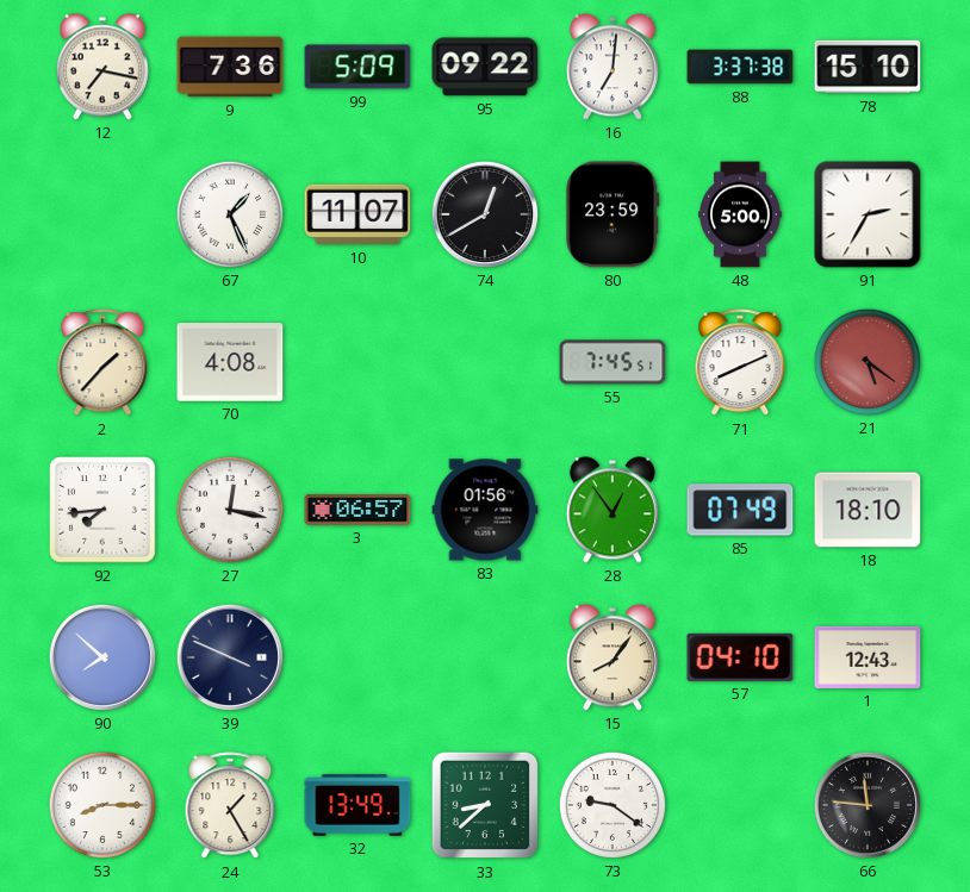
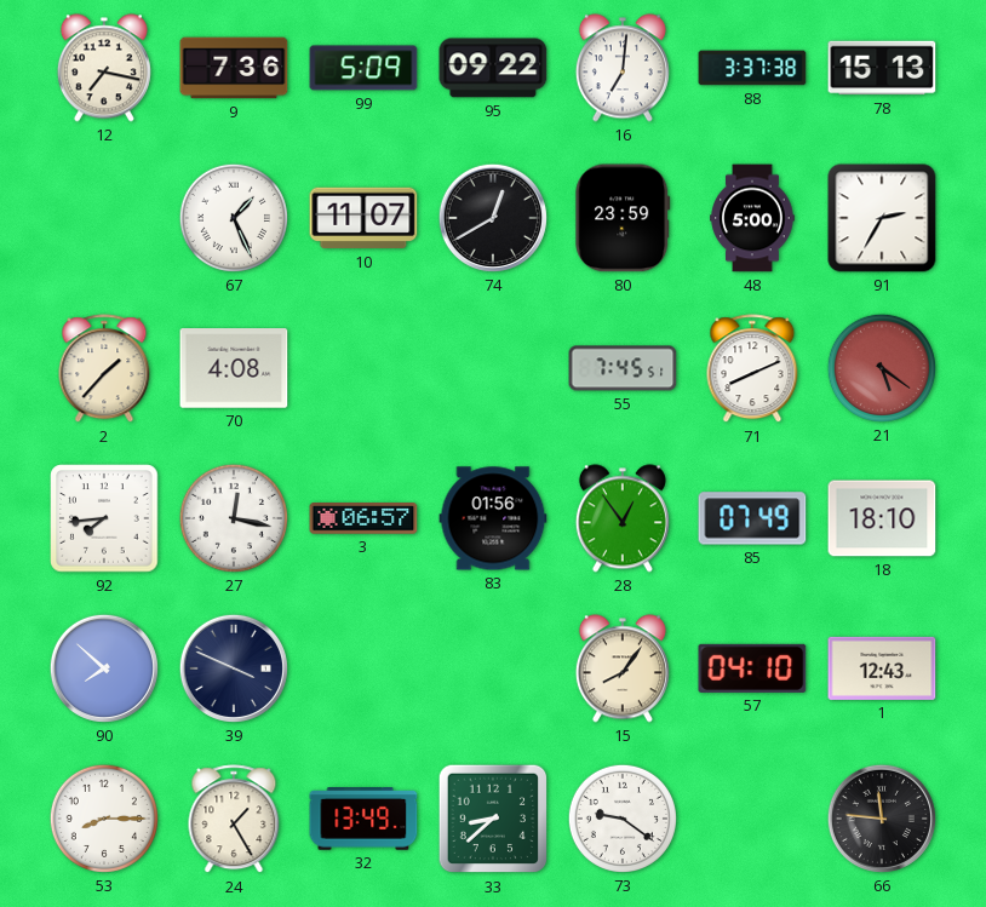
78: 15:10 -> 15:13
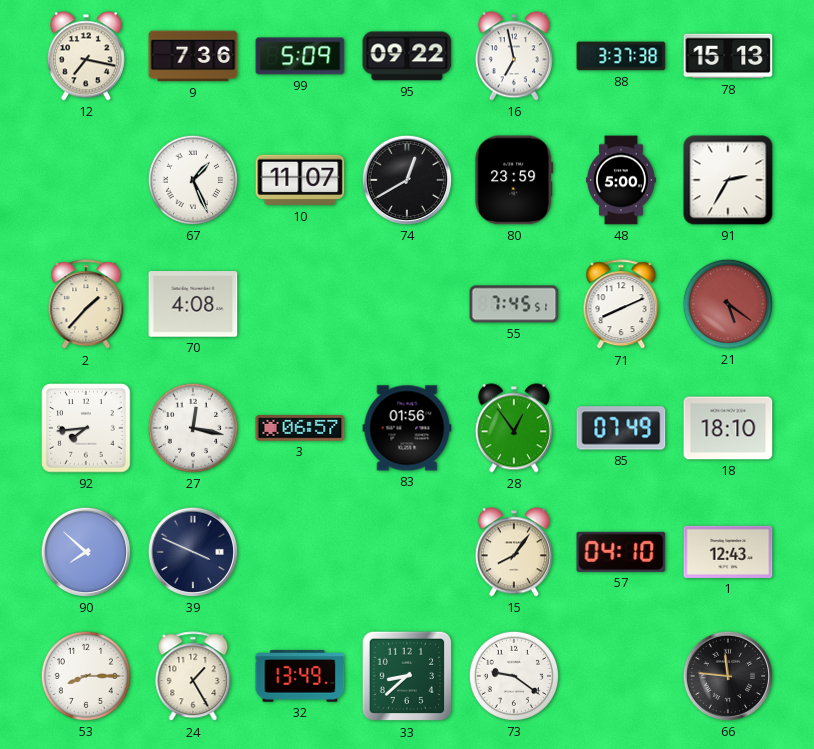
16: 7:01 -> 6:58
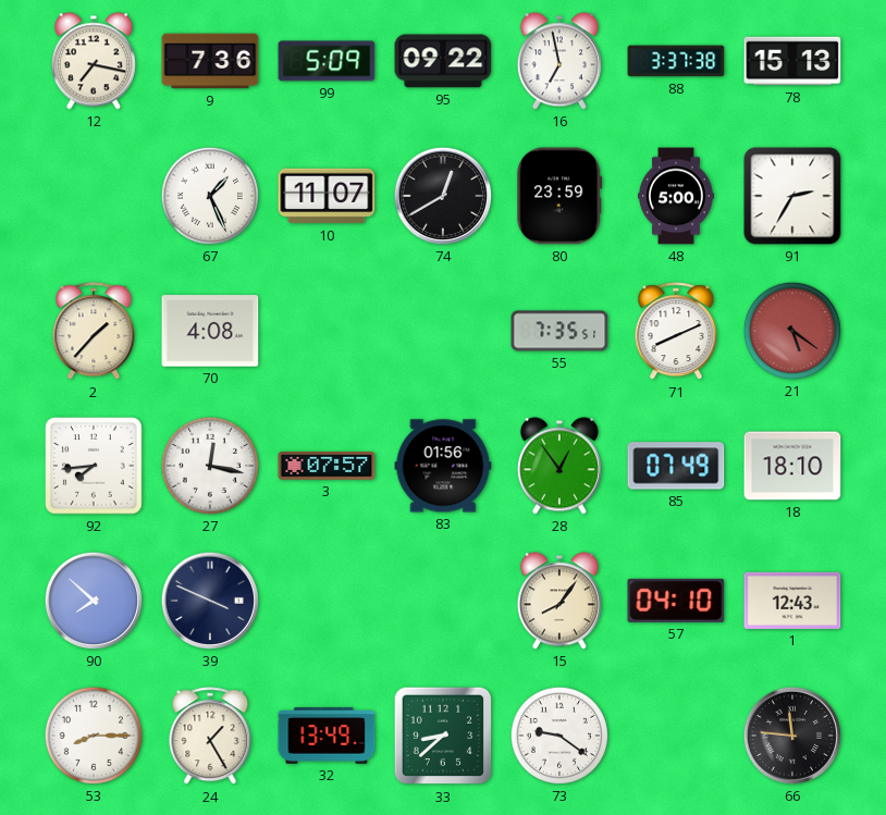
55: 7:45 -> 7:35
3: 06:57 -> 07:57
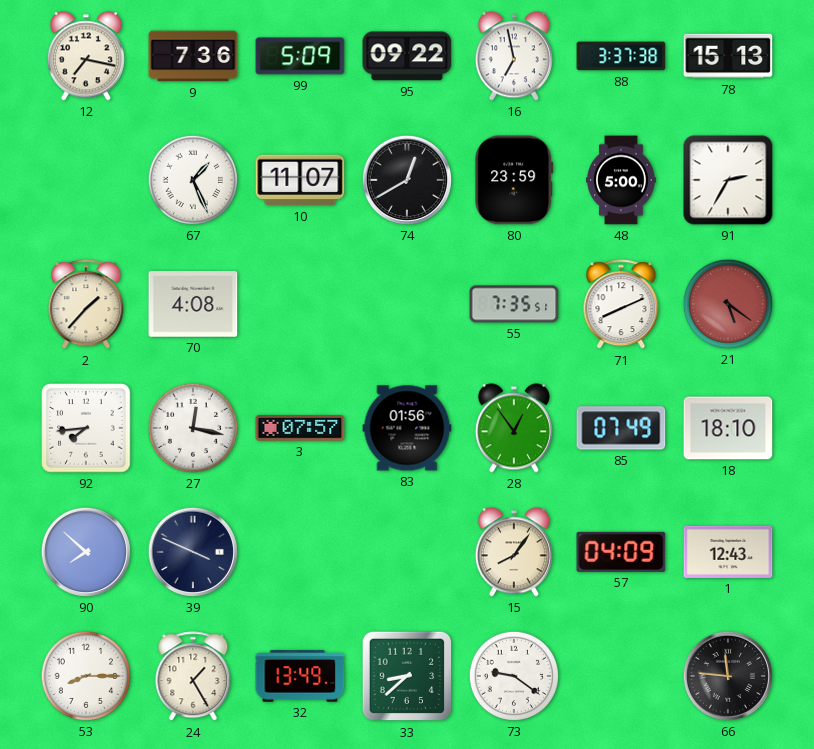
57: 04:10 -> 04:09
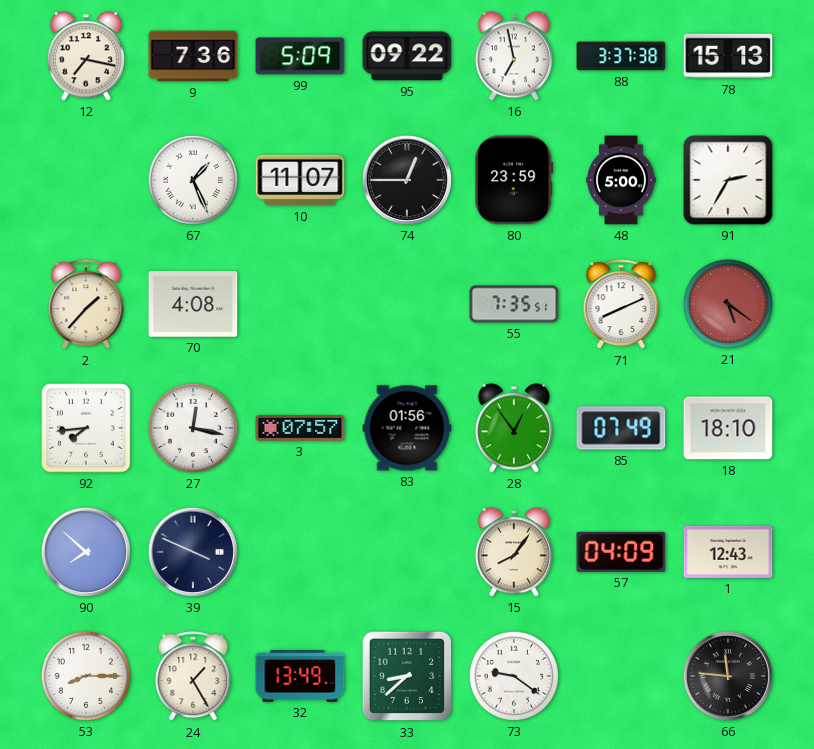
74: 12:40 -> 12:45
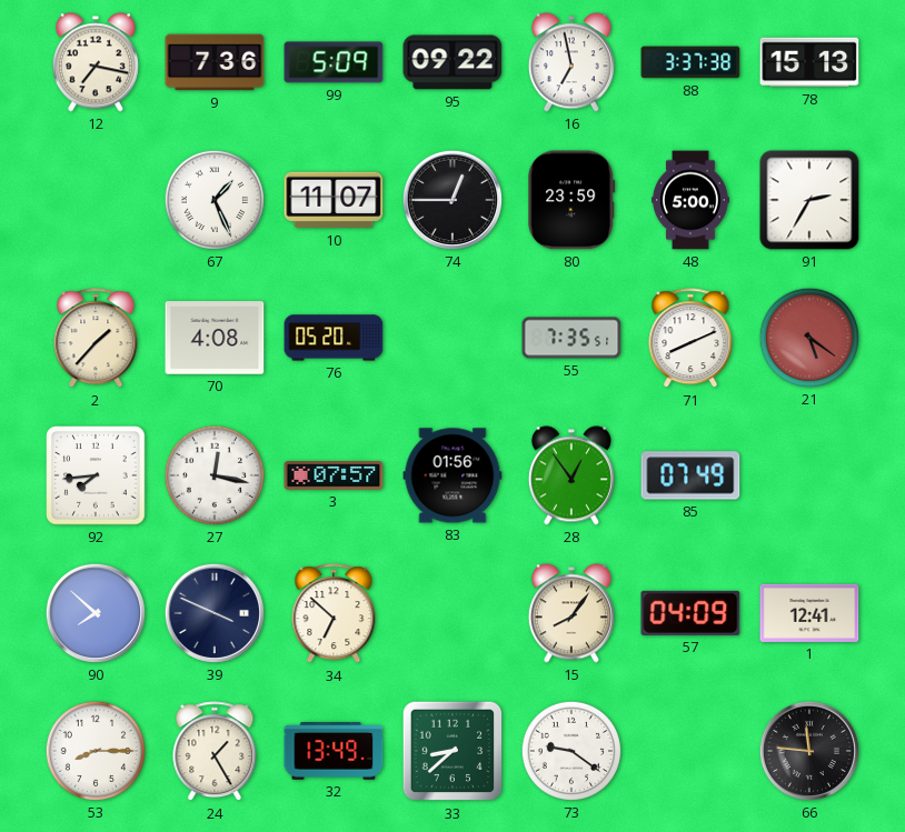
76: none -> 05:20
18: 18:10 -> none
34: none -> 6:52
1: 12:43 -> 12:41
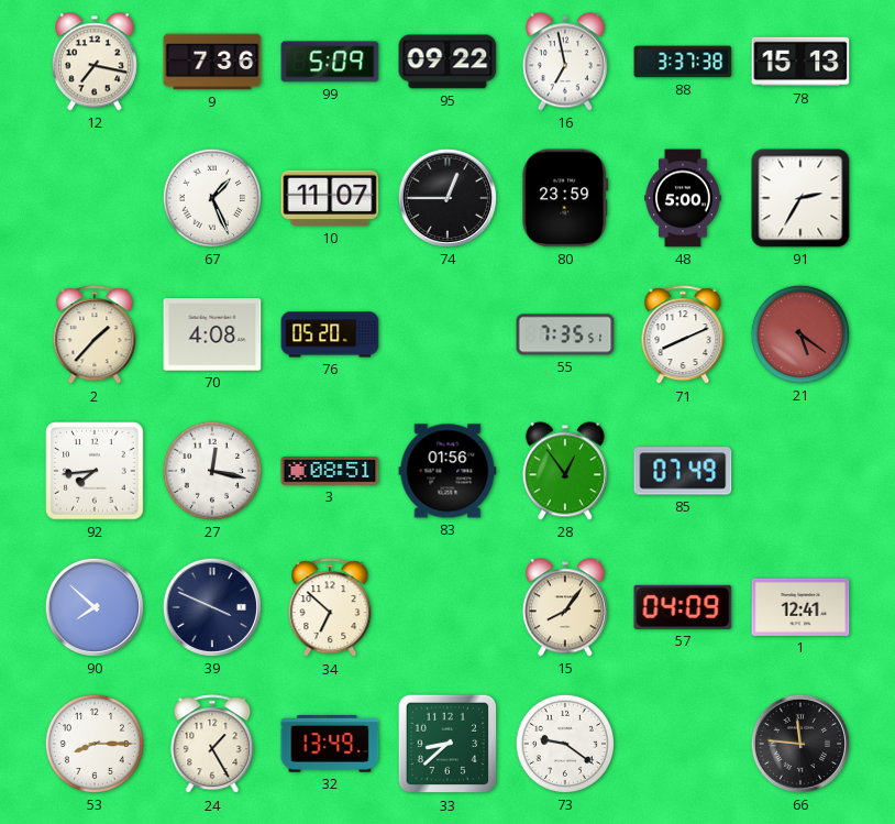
3: 07:57 -> 08:51
